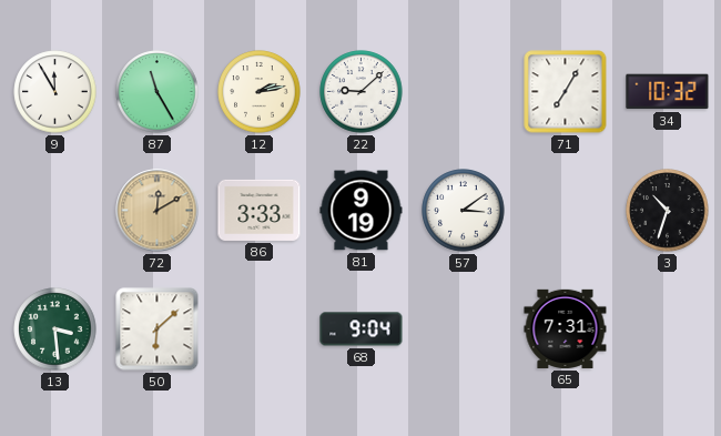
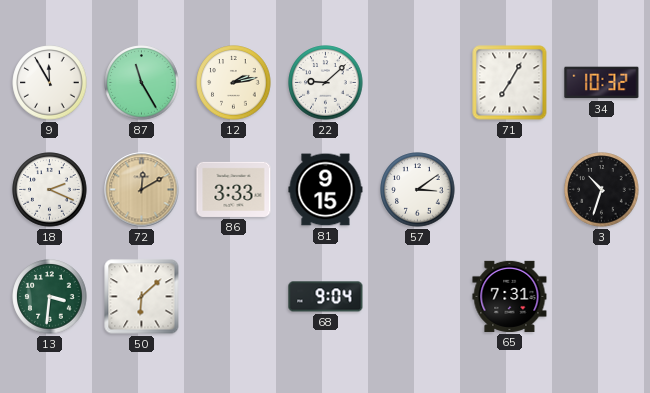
18: none -> 2:19
81: 9:19 -> 9:15
13: 3:29 -> 3:31
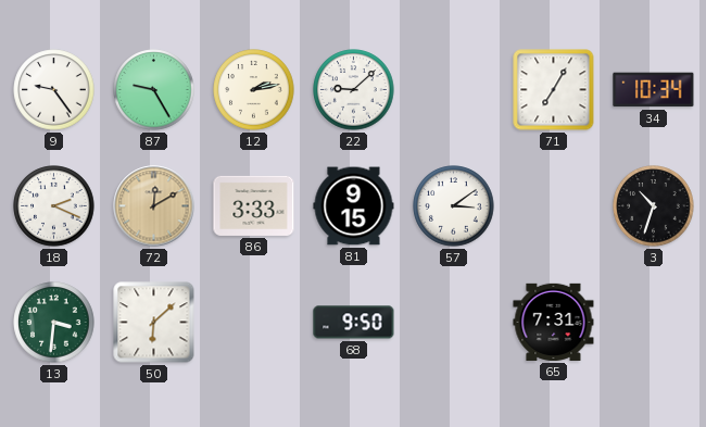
9: 11:55 -> 9:24
87: 11:25 -> 9:25
34: 10:32 -> 10:34
68: 9:04 -> 9:50
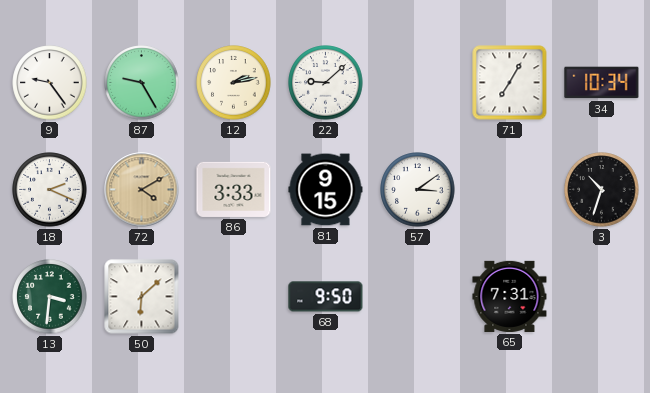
72: 12:10 -> 4:10
